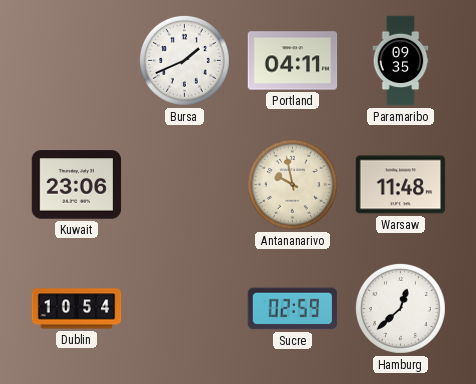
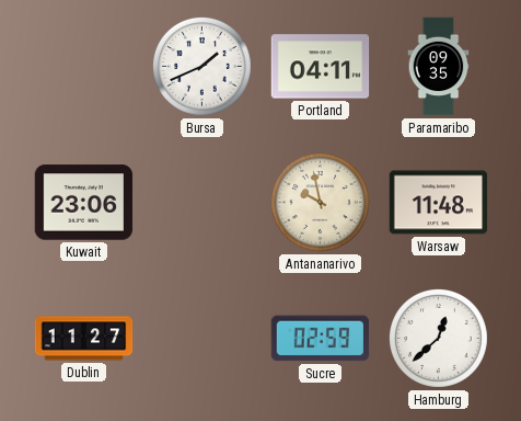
Dublin: 10:54 -> 11:27
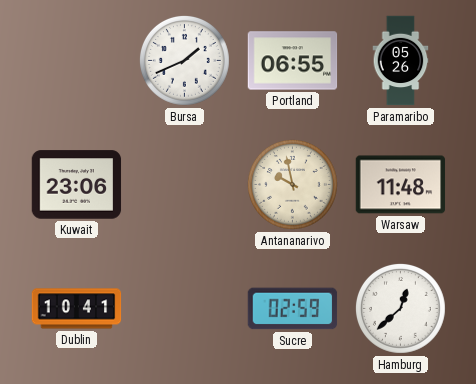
Portland: 04:11 -> 06:55
Paramaribo: 09:35 -> 05:26
Dublin: 11:27 -> 10:41
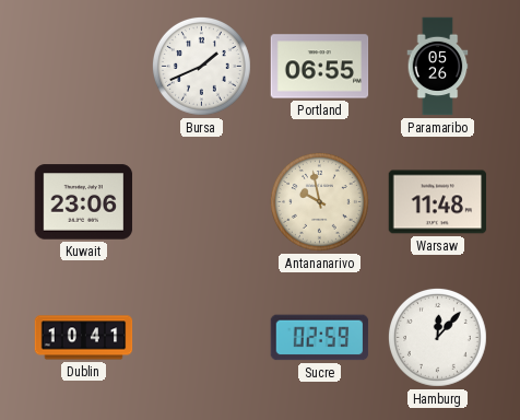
Hamburg: 12:38 -> 12:07
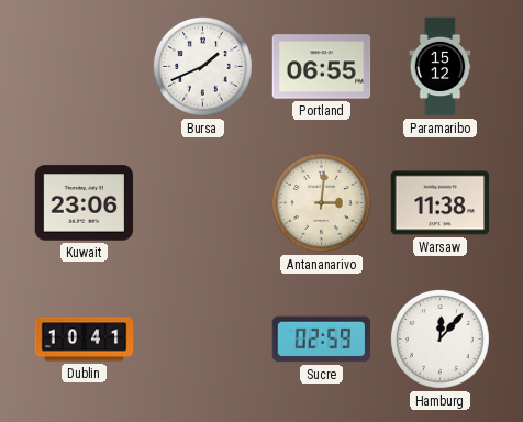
Paramaribo: 05:26 -> 15:12
Antananarivo: 9:58 -> 3:01
Warsaw: 11:48 -> 11:38
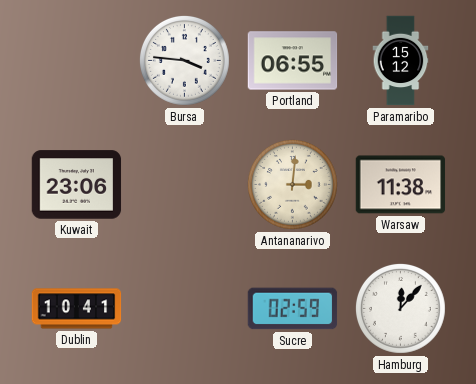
Bursa: 1:41 -> 3:46
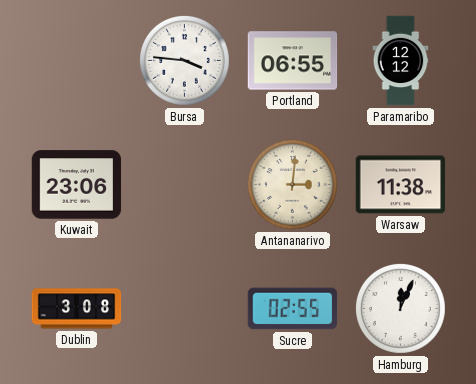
Paramaribo: 15:12 -> 12:12
Dublin: 10:41 -> 3:08
Sucre: 02:59 -> 02:55
Hamburg: 12:07 -> 12:04
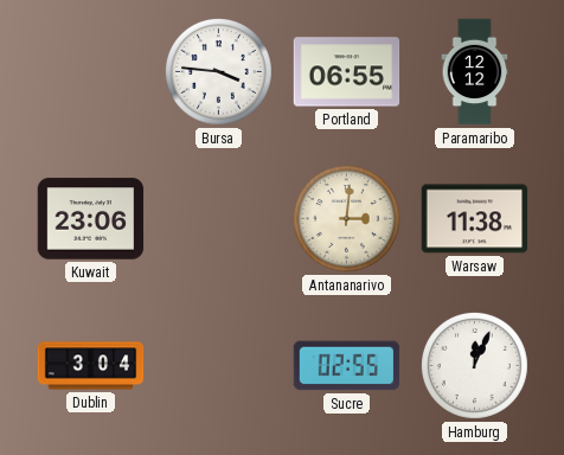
Dublin: 3:08 -> 3:04
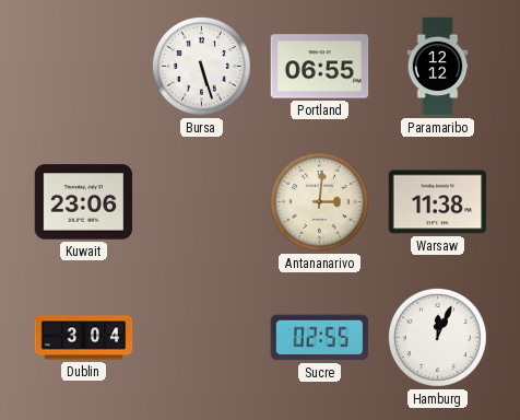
Bursa: 3:46 -> 5:27
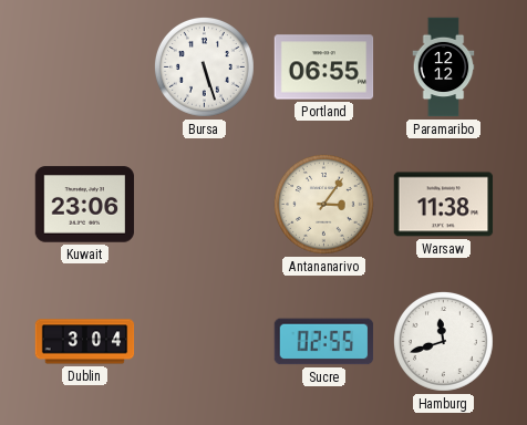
Antananarivo: 3:01 -> 3:06
Hamburg: 12:04 -> 11:42
